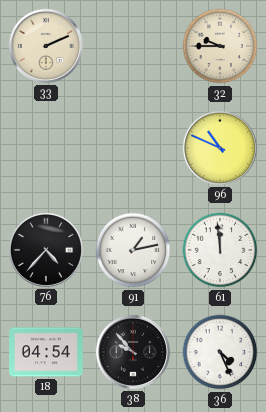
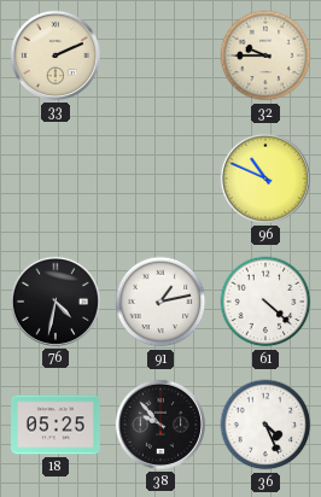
76: 4:37 -> 4:32
61: 11:59 -> 4:22
18: 04:54 -> 05:25
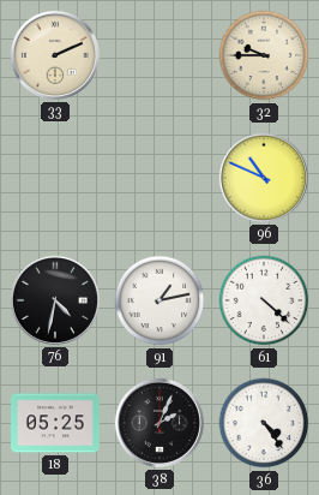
38: 9:53 -> 2:04
36: 4:26 -> 4:24
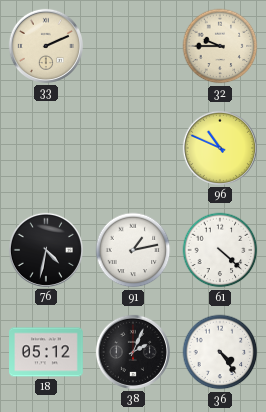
18: 05:25 -> 05:12
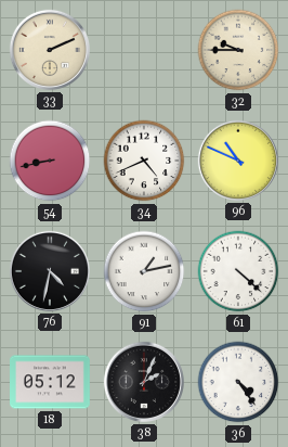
54: none -> 8:43
34: none -> 4:41
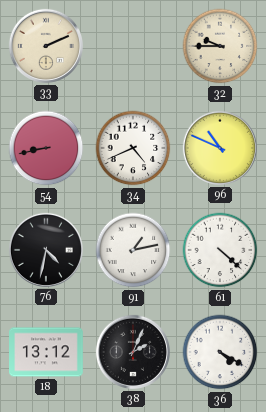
18: 05:12 -> 13:12
36: 4:24 -> 4:20
